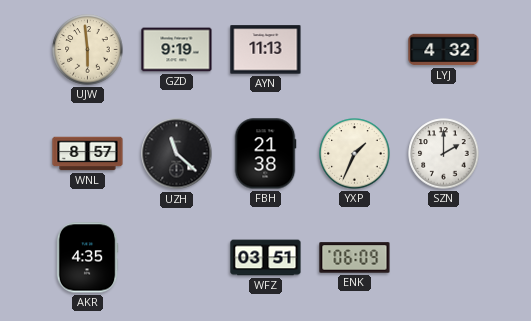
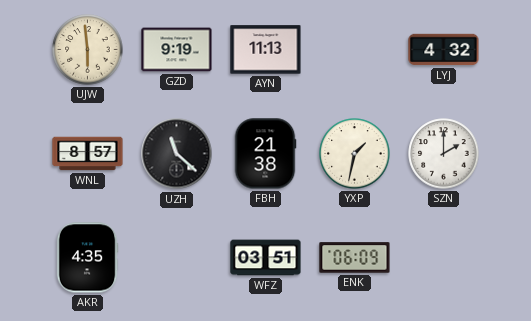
YXP: 1:34 -> 1:32
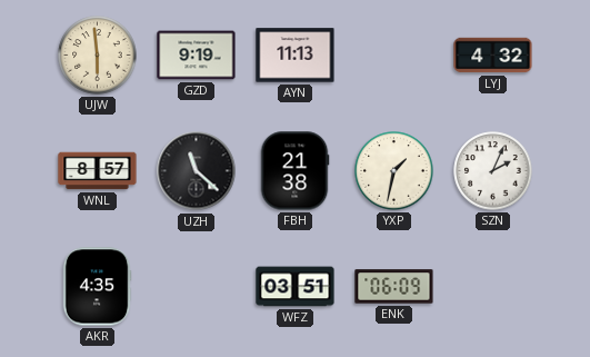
SZN: 2:00 -> 2:04
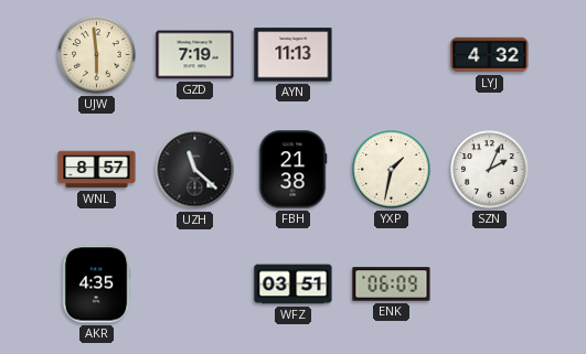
GZD: 9:19 -> 7:19
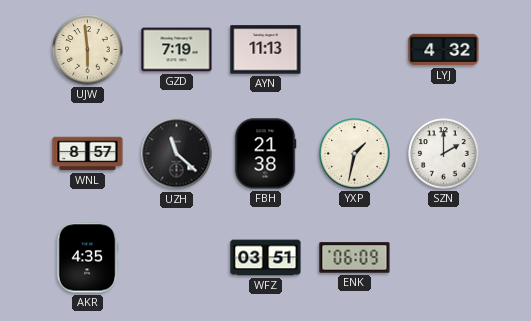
SZN: 2:04 -> 2:00
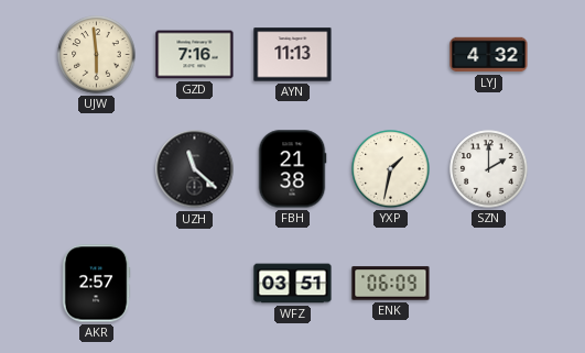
GZD: 7:19 -> 7:16
WNL: 8:57 -> none
AKR: 4:35 -> 2:57
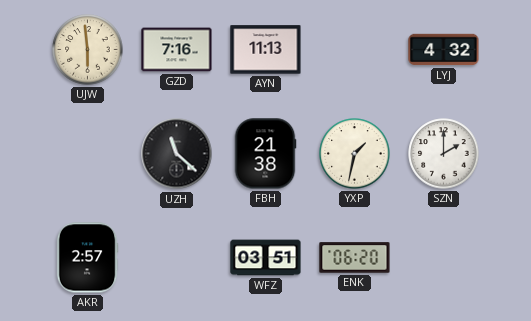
ENK: 06:09 -> 06:20
